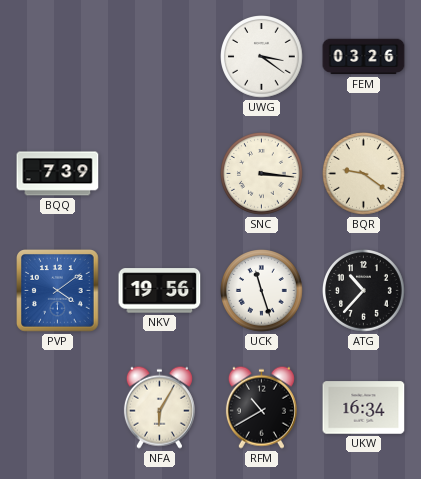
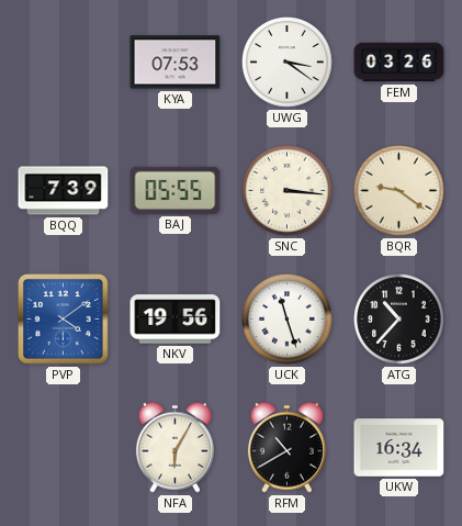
KYA: none -> 07:53
BAJ: none -> 05:55
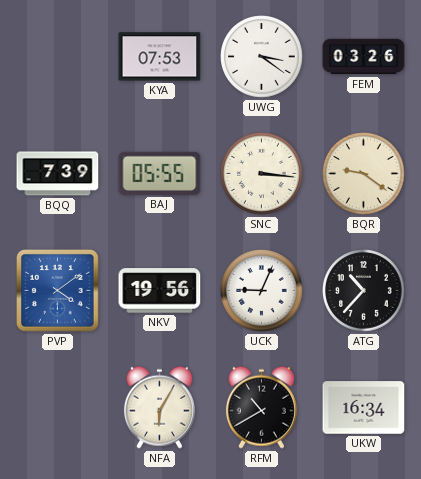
UCK: 11:27 -> 9:04
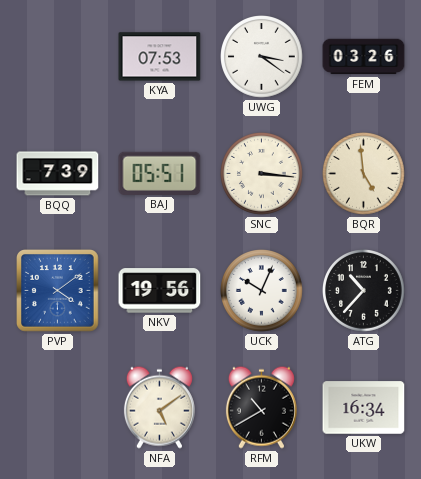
BAJ: 05:55 -> 05:51
BQR: 9:21 -> 4:59
UCK: 9:04 -> 10:04
NFA: 6:05 -> 5:09
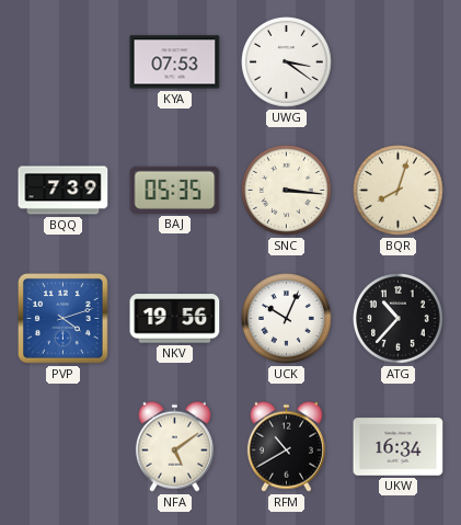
FEM: 03:26 -> none
BAJ: 05:51 -> 05:35
BQR: 4:59 -> 8:03
PVP: 4:09 -> 4:12
